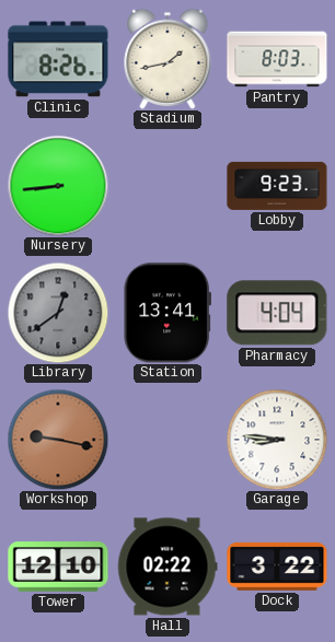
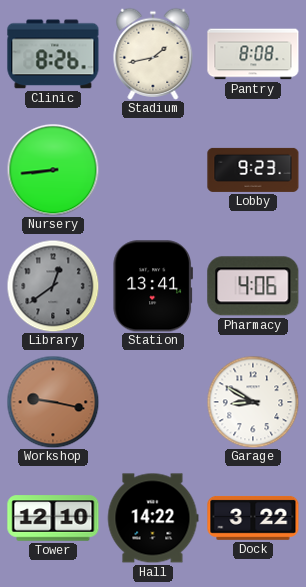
Pantry: 8:03 -> 8:08
Pharmacy: 4:04 -> 4:06
Garage: 8:46 -> 8:50
Hall: 02:22 -> 14:22
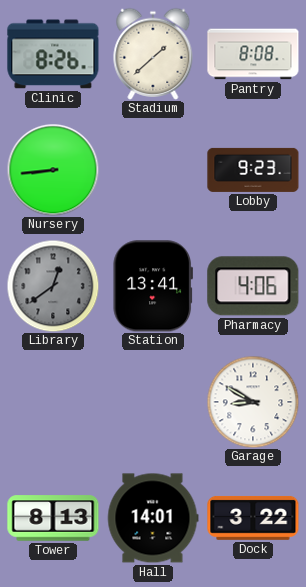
Stadium: 1:43 -> 1:38
Workshop: 9:17 -> none
Tower: 12:10 -> 8:13
Hall: 14:22 -> 14:01
